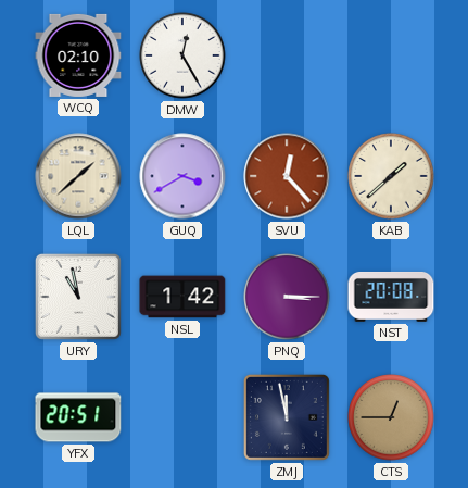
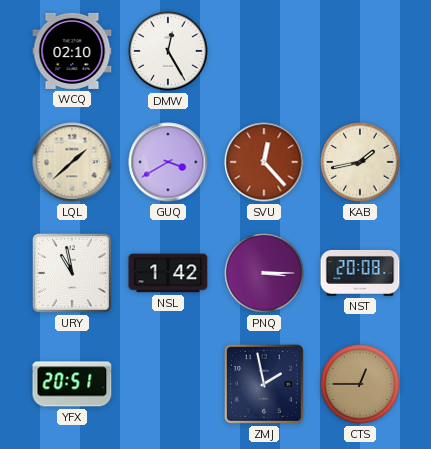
KAB: 1:38 -> 1:43
ZMJ: 11:58 -> 1:58
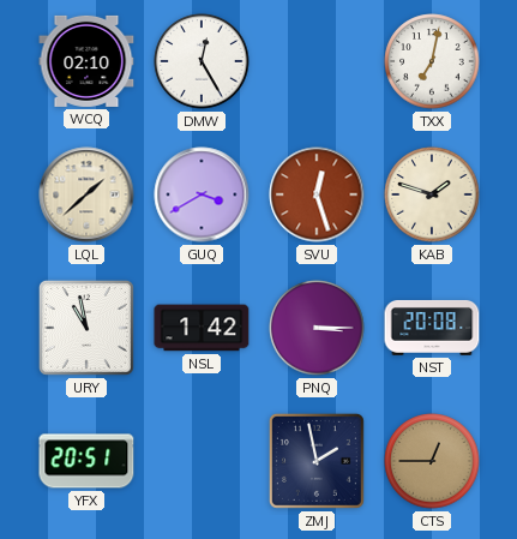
TXX: none -> 7:02
SVU: 12:23 -> 12:27
KAB: 1:43 -> 1:48
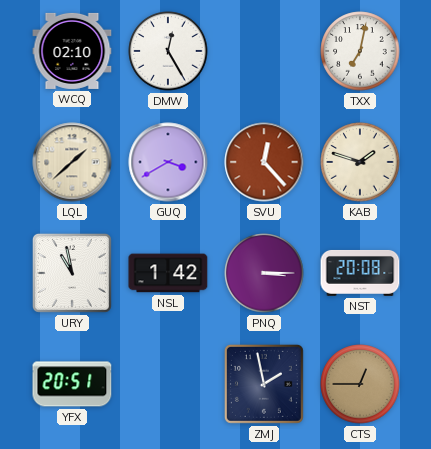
SVU: 12:27 -> 12:23
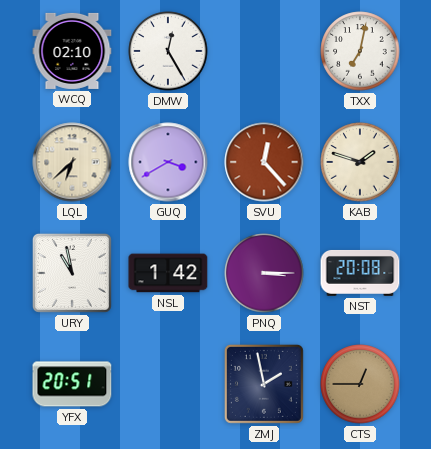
LQL: 1:38 -> 6:38
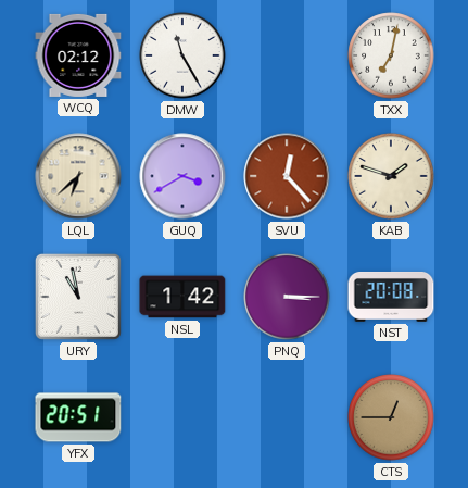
WCQ: 02:10 -> 02:12
DMW: 12:25 -> 11:25
ZMJ: 1:58 -> none
